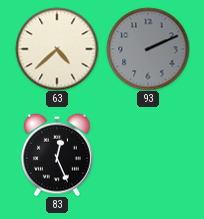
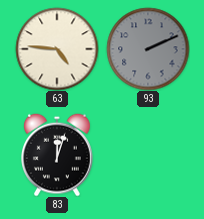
63: 4:38 -> 4:46
83: 12:26 -> 12:03
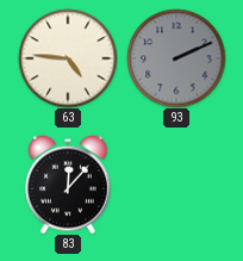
83: 12:03 -> 12:07
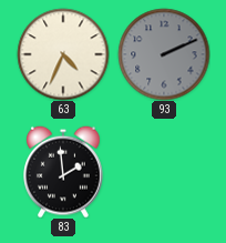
63: 4:46 -> 4:34
83: 12:07 -> 1:59
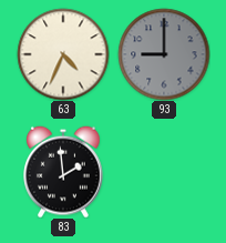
93: 2:11 -> 9:00
